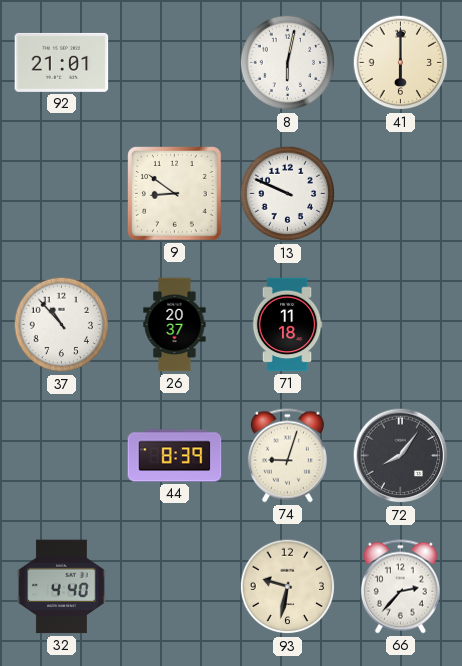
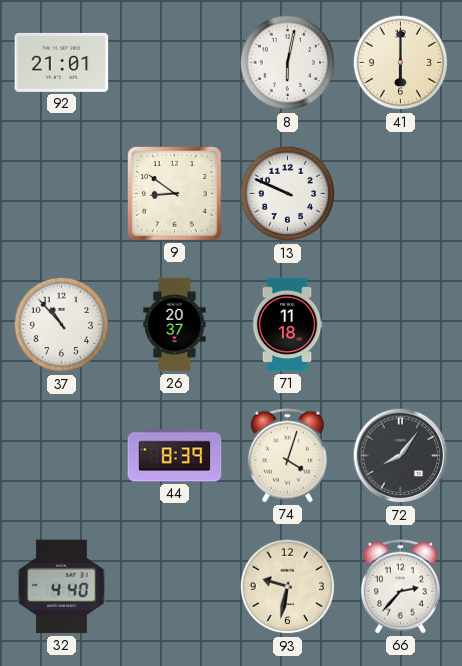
74: 9:03 -> 4:03
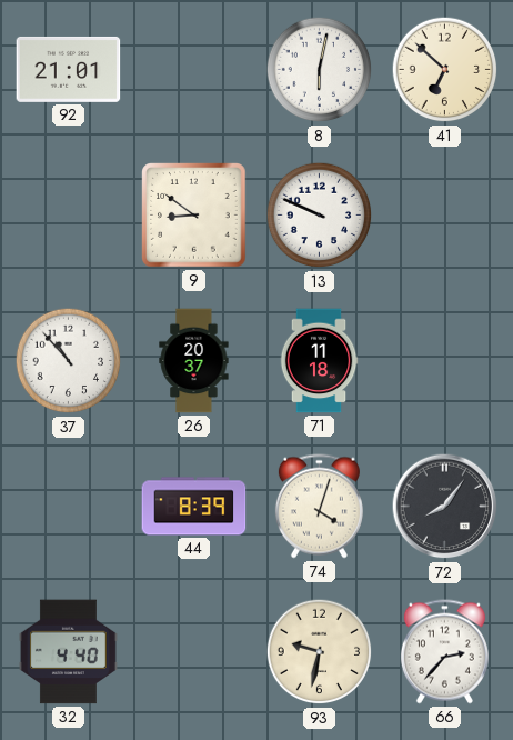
41: 6:00 -> 6:52
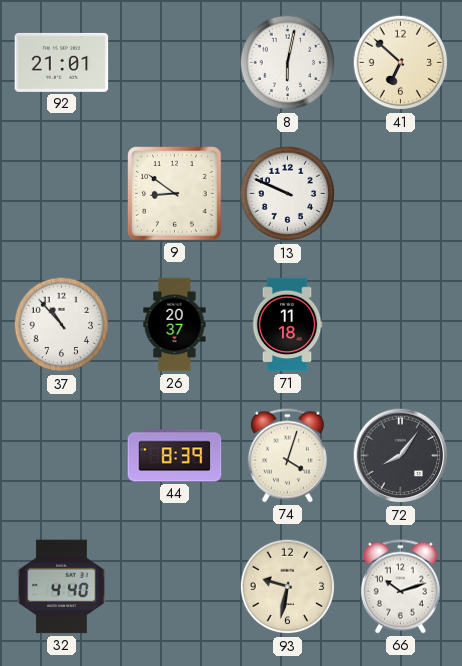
66: 2:37 -> 10:12
